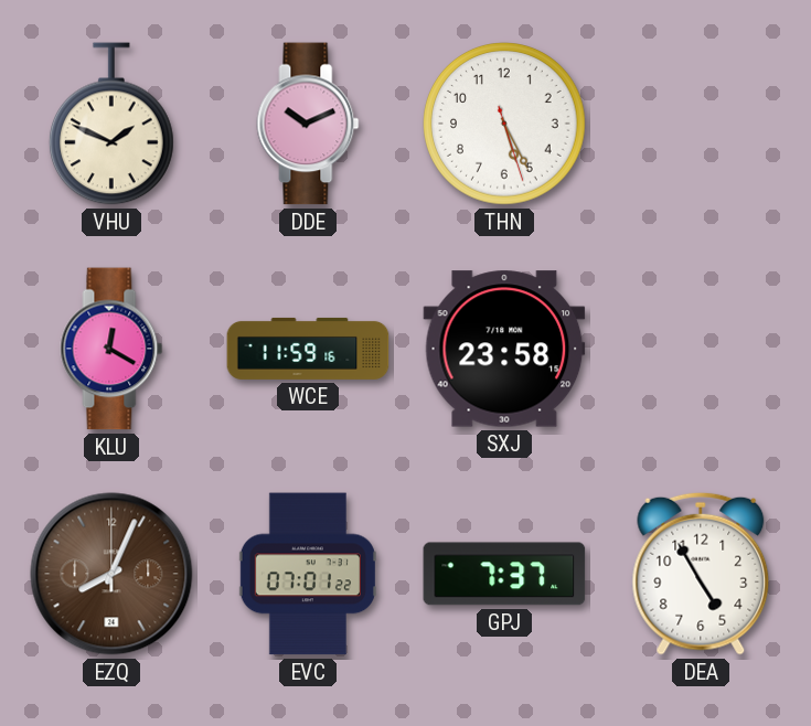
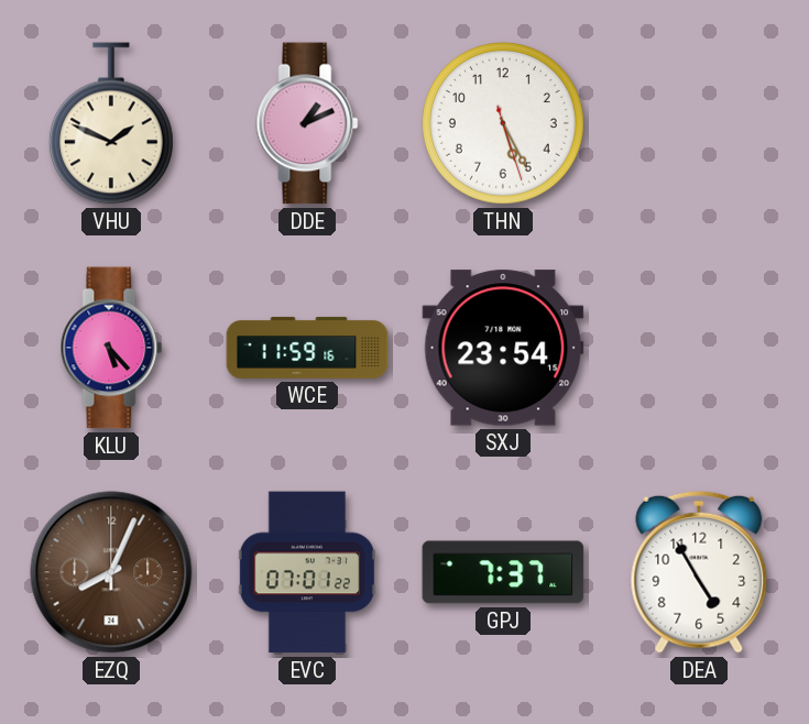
DDE: 10:11 -> 1:11
KLU: 12:20 -> 5:23
SXJ: 23:58 -> 23:54
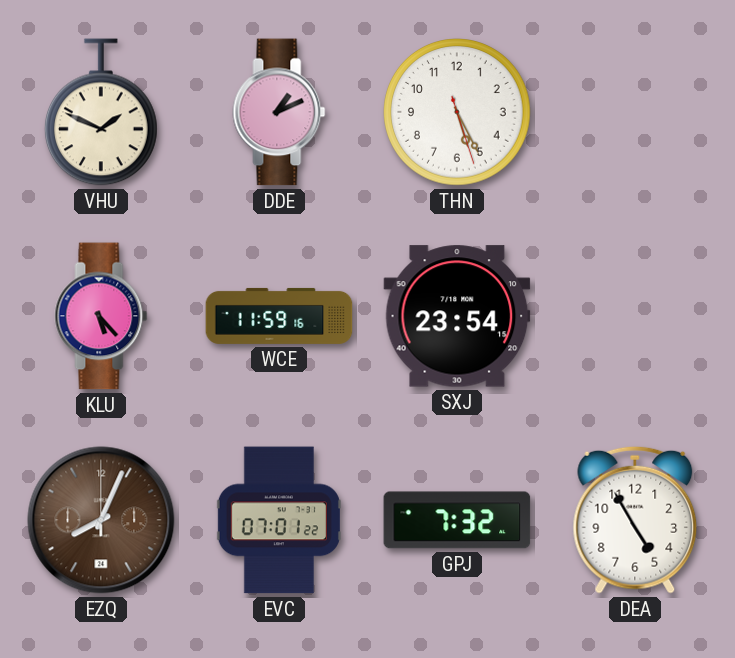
GPJ: 7:37 -> 7:32
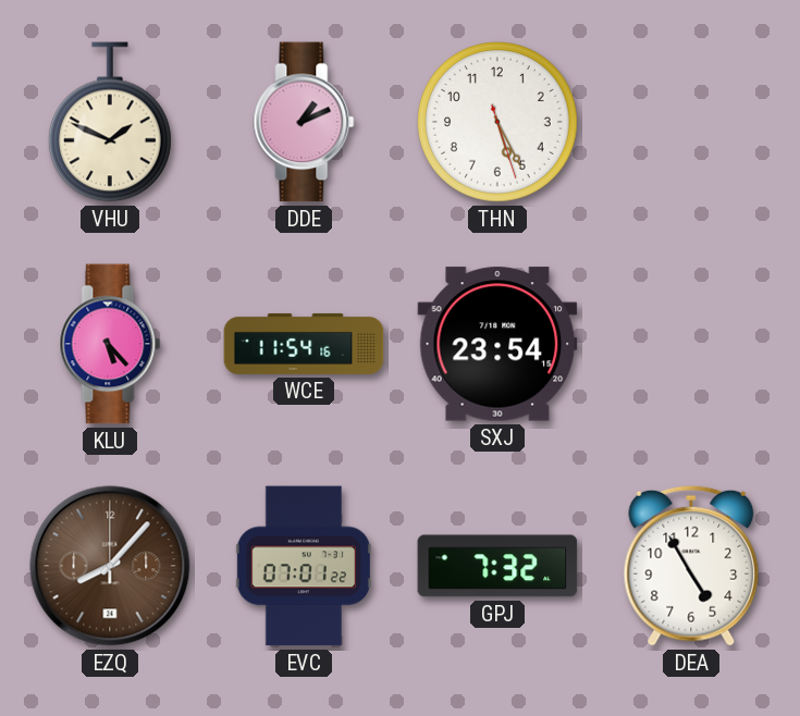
WCE: 11:59 -> 11:54
EZQ: 8:04 -> 8:07
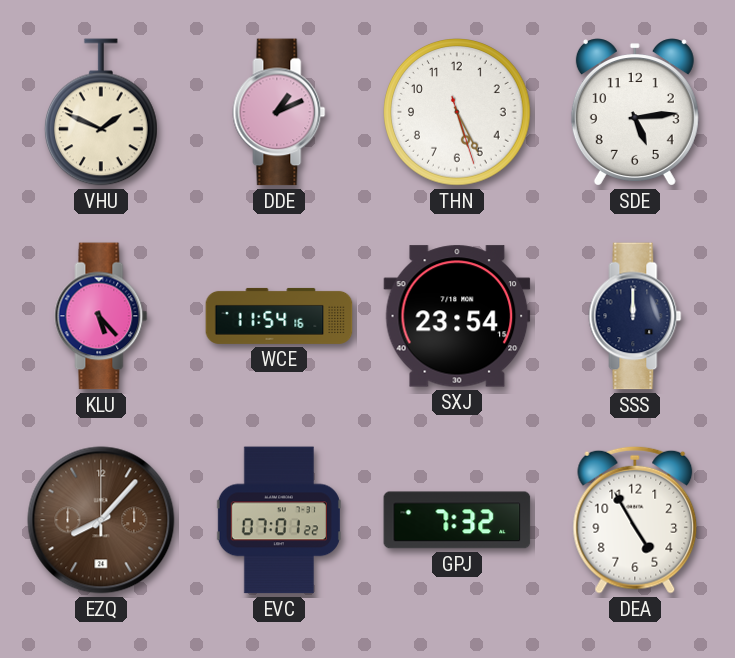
SDE: none -> 5:14
SSS: none -> 12:00
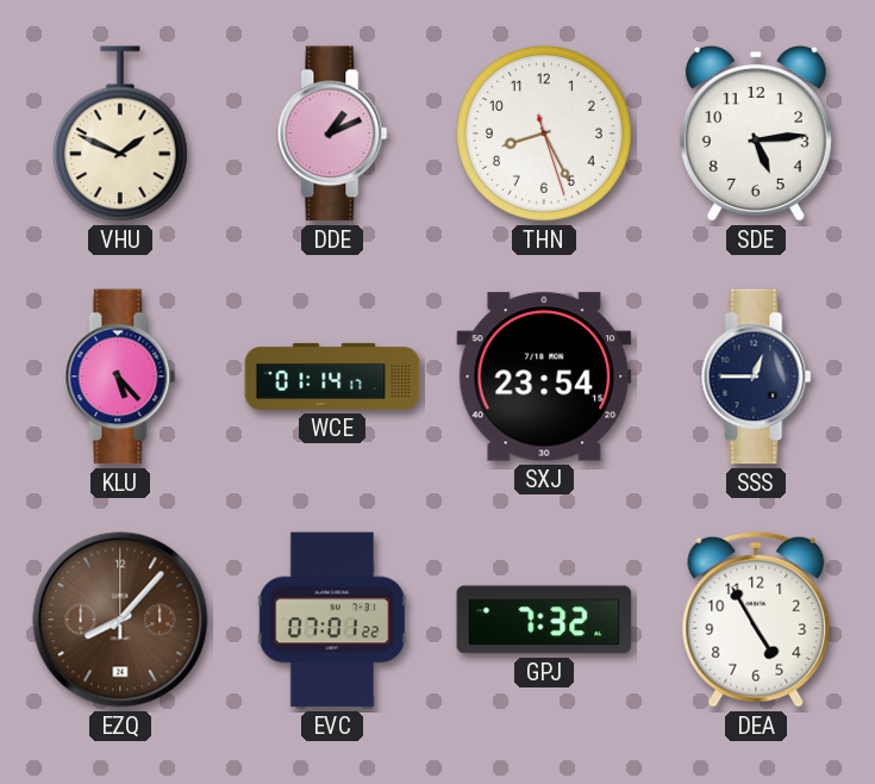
THN: 5:25 -> 8:25
WCE: 11:54 -> 01:14
SSS: 12:00 -> 12:45
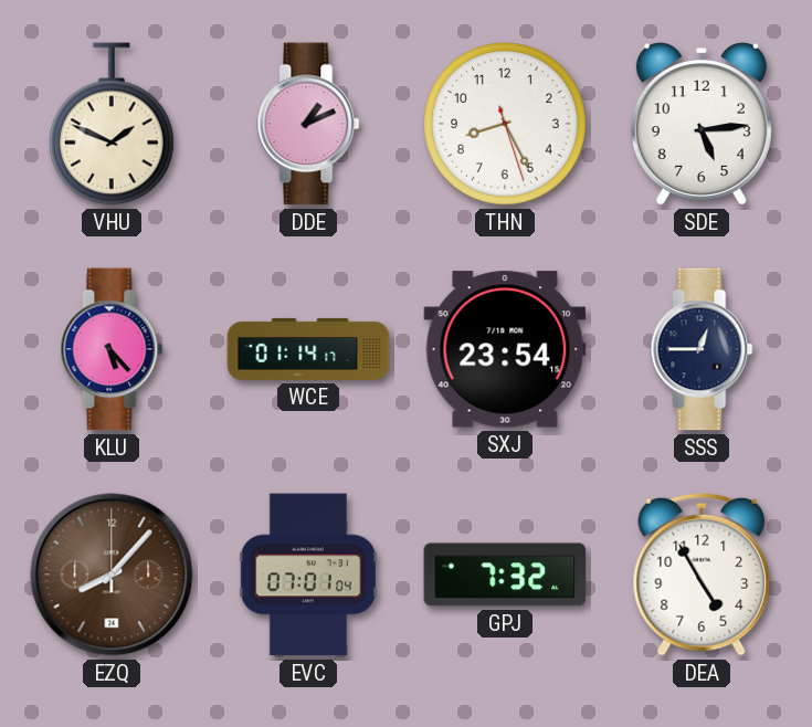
EVC: 07:01:22 -> 07:01:04
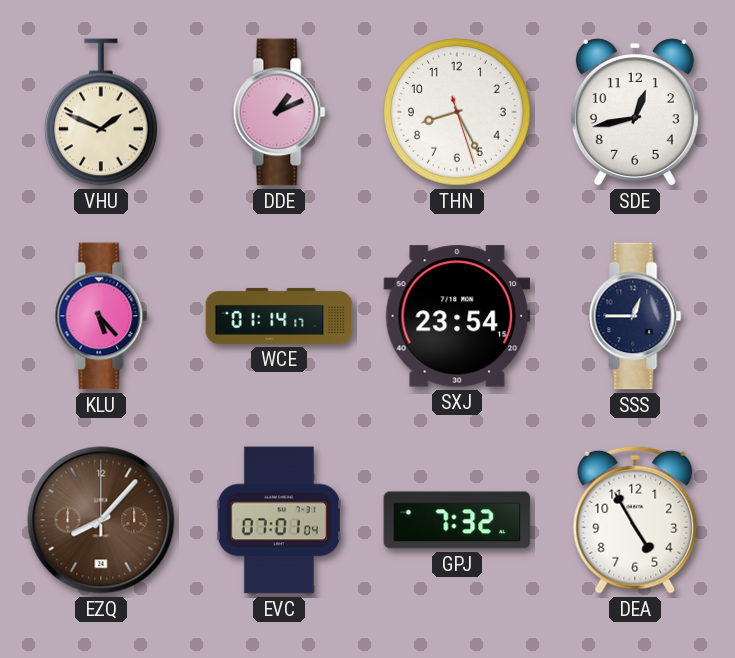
SDE: 5:14 -> 12:43
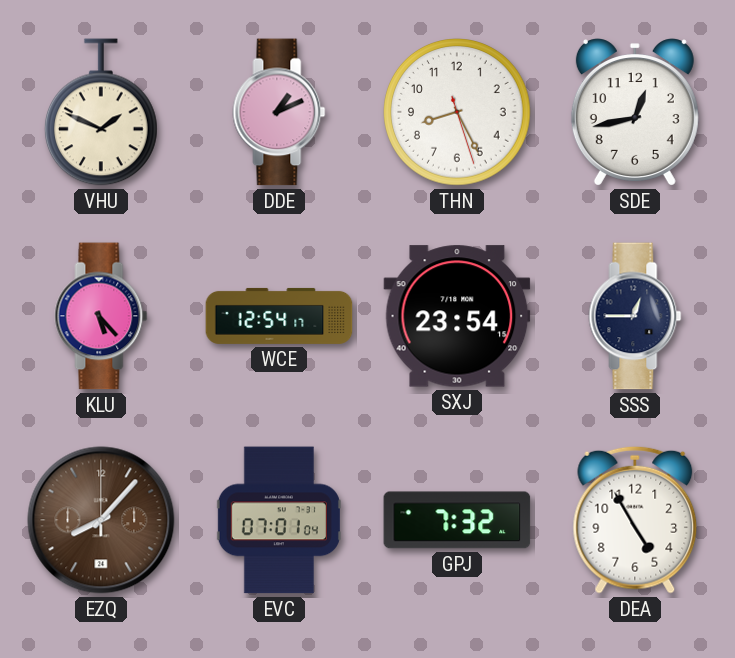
WCE: 01:14 -> 12:54
